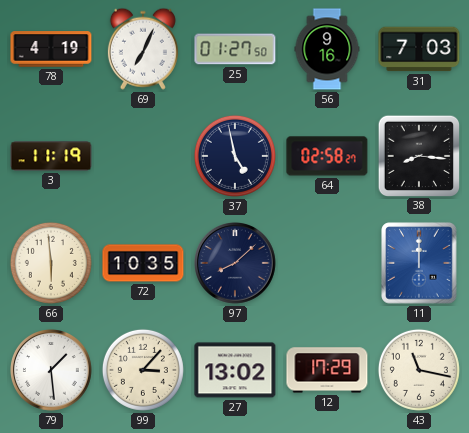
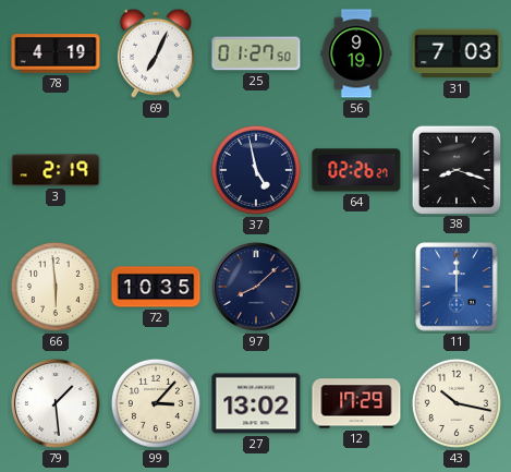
56: 9:16 -> 9:19
3: 11:19 -> 2:19
64: 02:58 -> 02:26
38: 8:16 -> 8:18
43: 11:17 -> 10:17
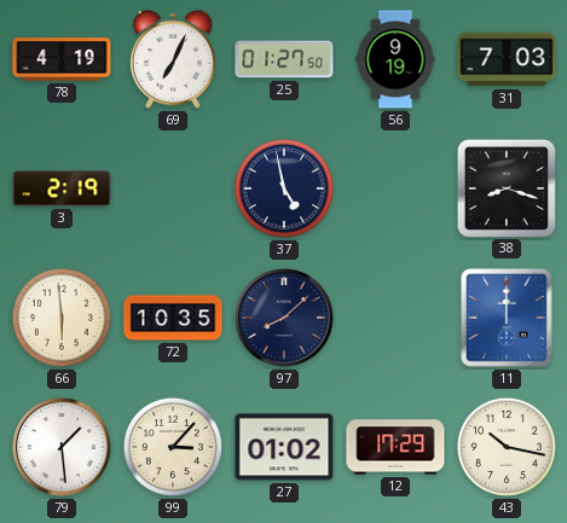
64: 02:26 -> none
27: 13:02 -> 01:02
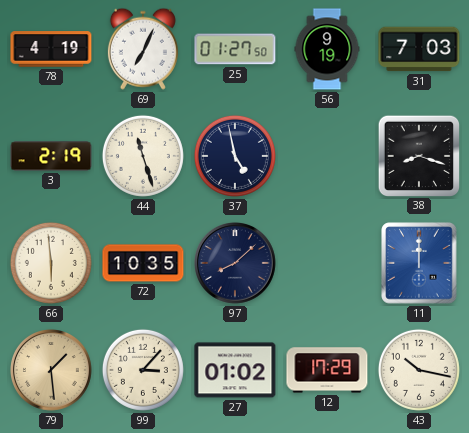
44: none -> 11:27
79 dial: white -> champagne
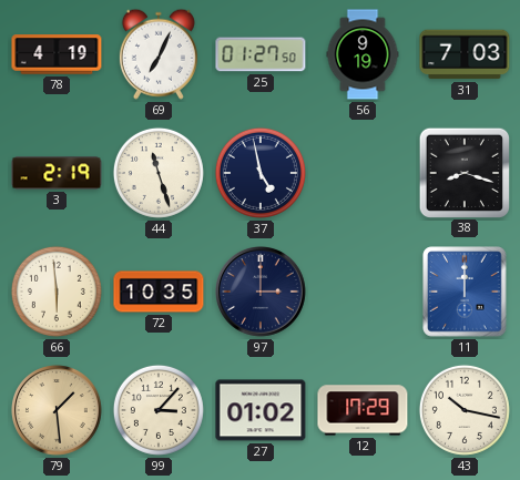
97: 8:08 -> 3:00
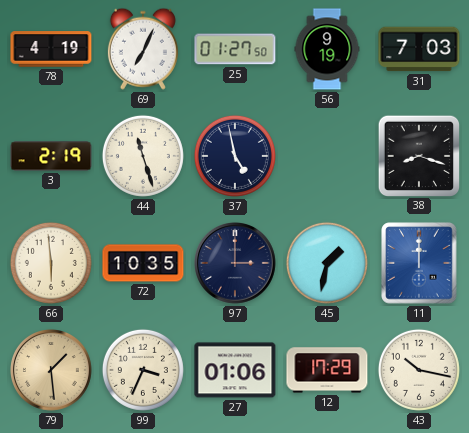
45: none -> 1:32
99: 3:07 -> 3:34
27: 01:02 -> 01:06
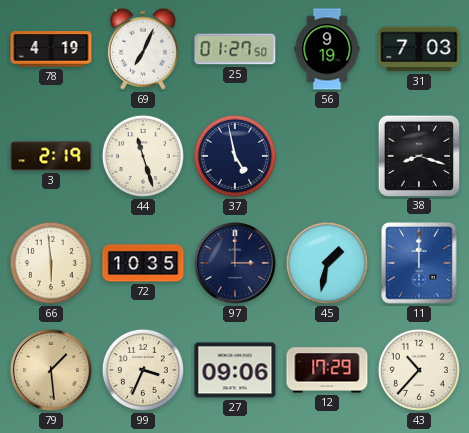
27: 01:06 -> 09:06
43: 10:17 -> 10:37
